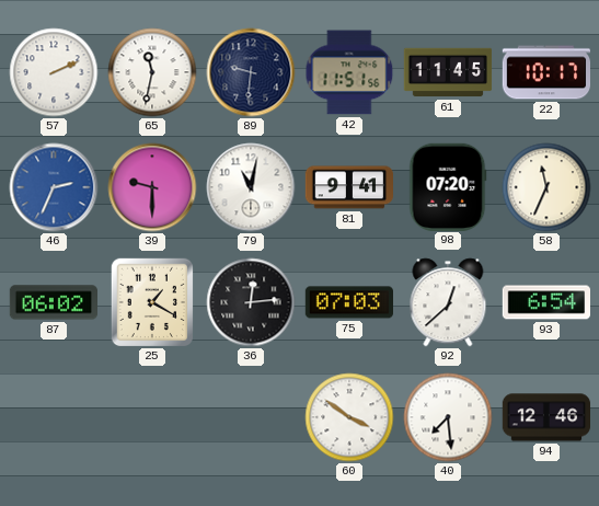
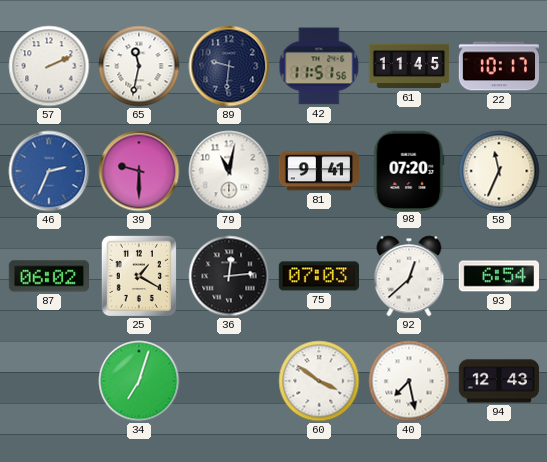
34: none -> 7:03
40: 7:29 -> 7:28
94: 12:46 -> 12:43
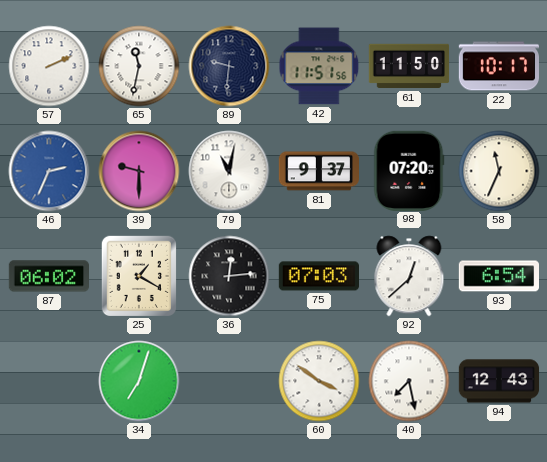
61: 11:45 -> 11:50
81: 9:41 -> 9:37
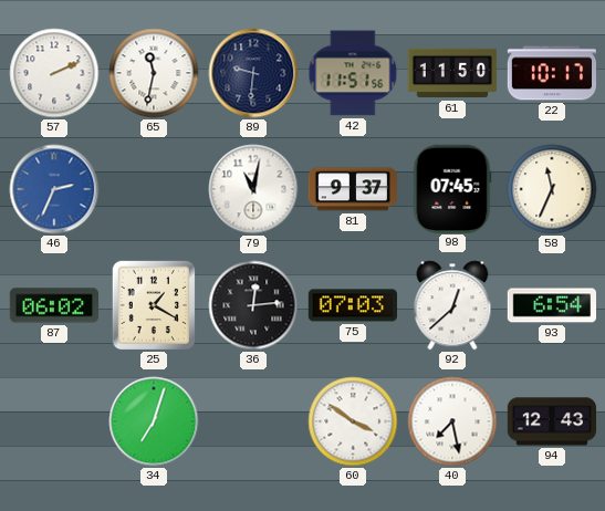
39: 9:30 -> none
98: 07:20 -> 07:45
